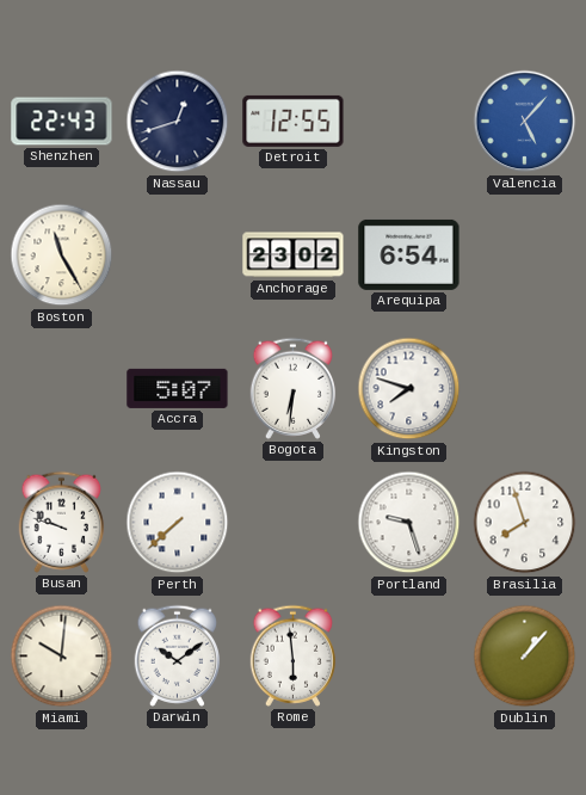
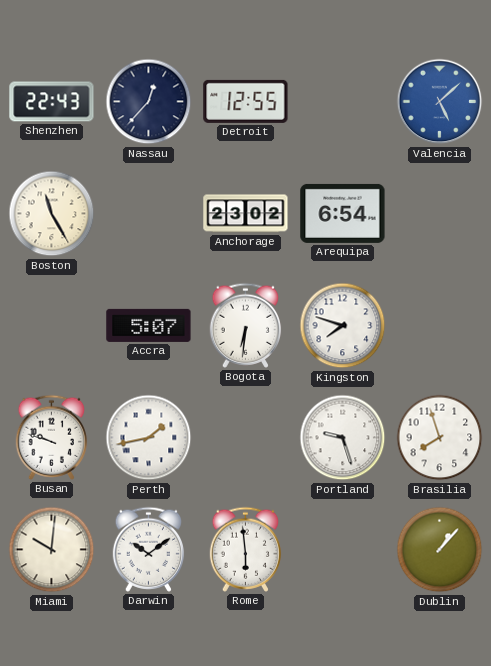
Nassau: 12:42 -> 12:37
Valencia: 5:07 -> 5:08
Perth: 7:38 -> 1:43
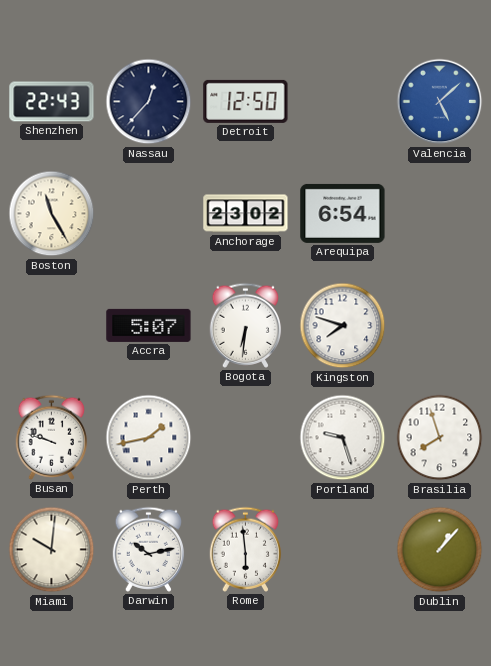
Detroit: 12:55 -> 12:50
Darwin: 10:09 -> 10:13
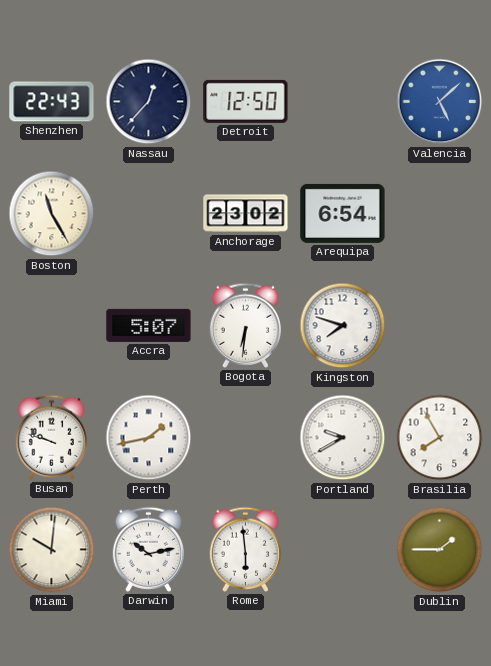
Portland: 9:27 -> 9:40
Brasilia: 7:57 -> 7:55
Dublin: 1:07 -> 1:45
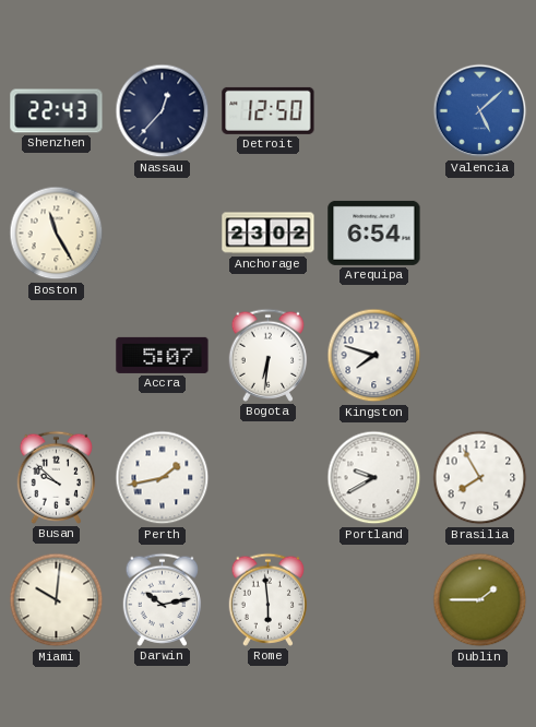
Busan: 9:48 -> 9:52
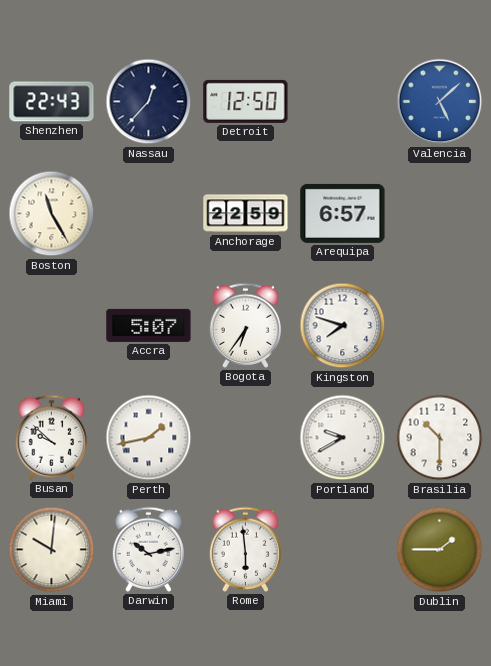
Anchorage: 23:02 -> 22:59
Arequipa: 6:54 -> 6:57
Bogota: 6:31 -> 6:36
Brasilia: 7:55 -> 10:30
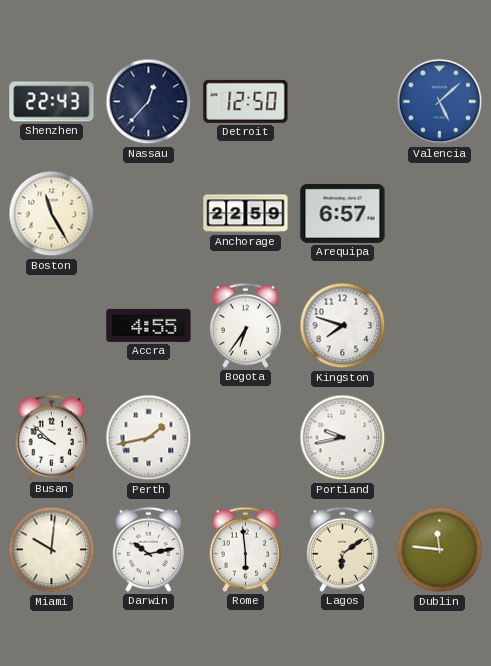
Accra: 5:07 -> 4:55
Portland: 9:40 -> 9:43
Brasilia: 10:30 -> none
Lagos: none -> 6:09
Dublin: 1:45 -> 11:46
